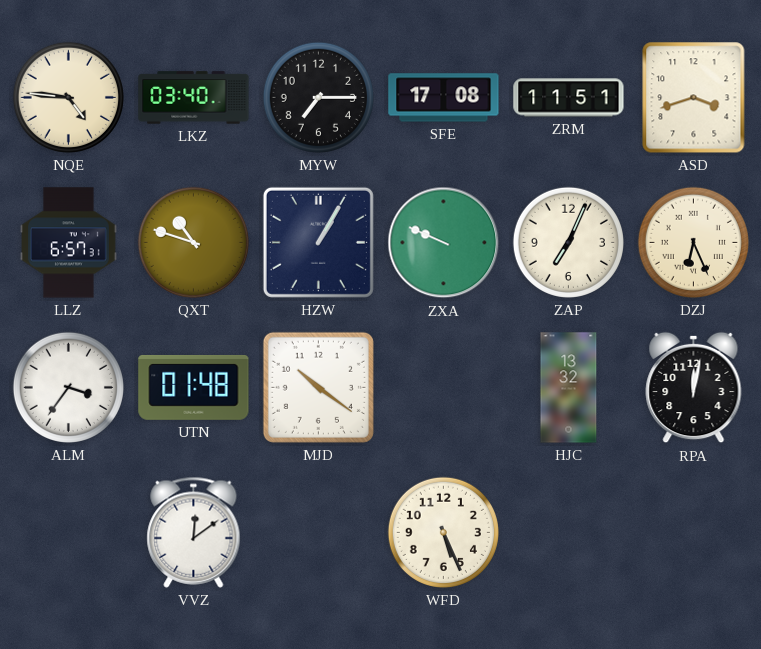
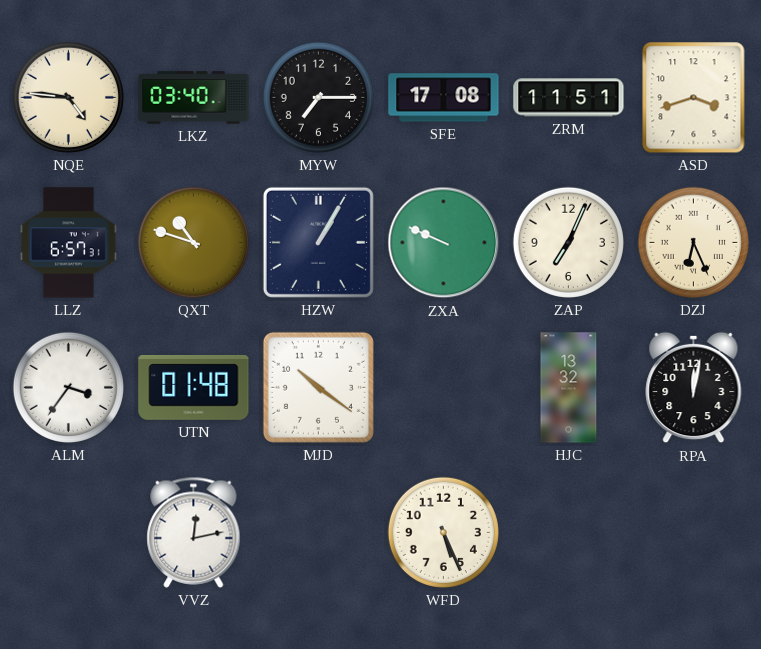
VVZ: 12:09 -> 12:13
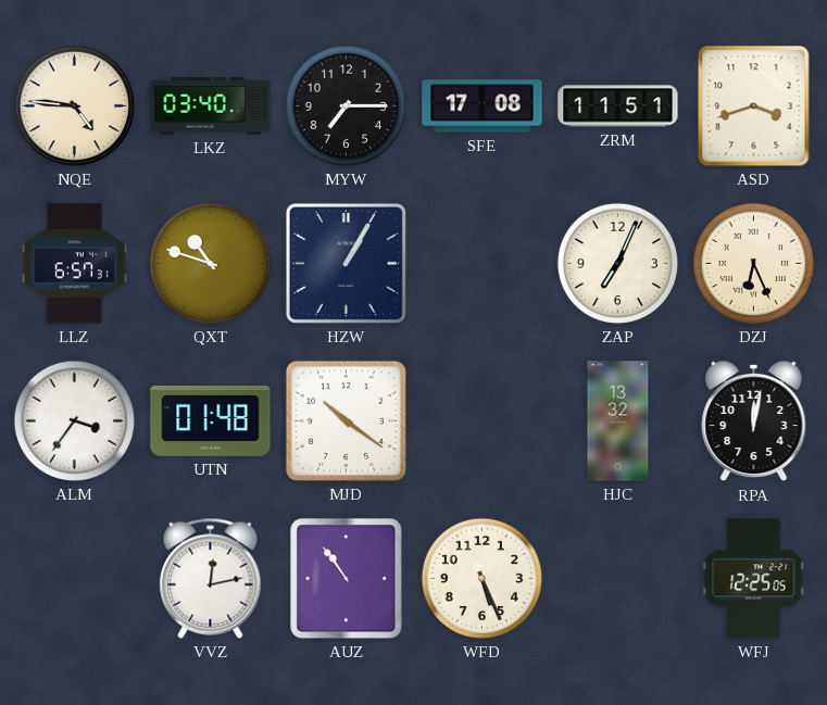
ZXA: 9:49 -> none
AUZ: none -> 10:54
WFJ: none -> 12:25
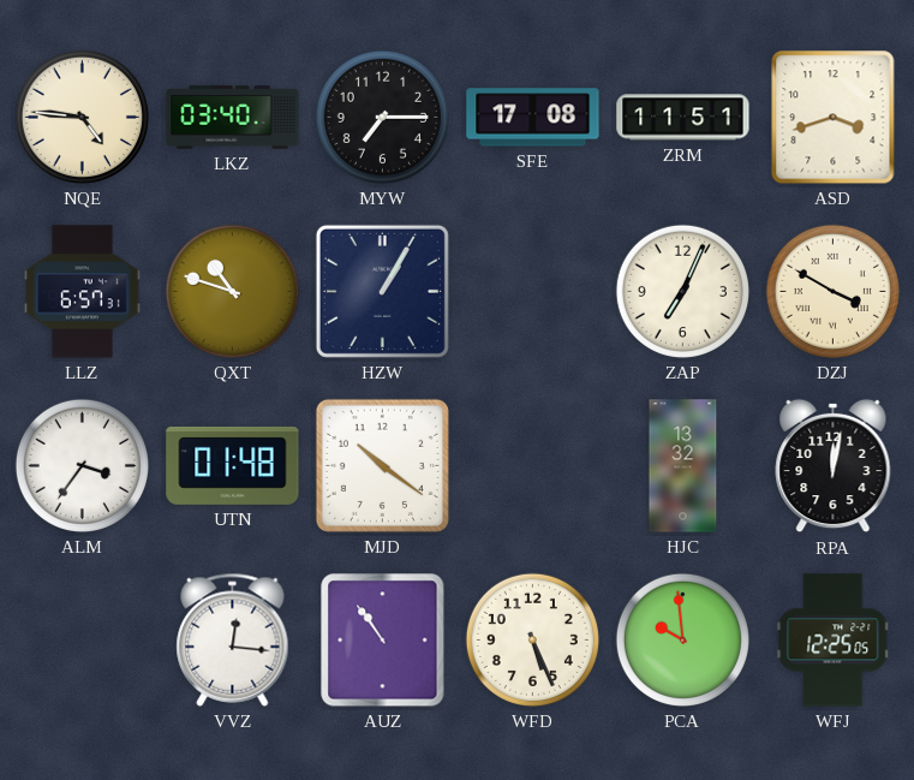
DZJ: 6:26 -> 3:50
VVZ: 12:13 -> 12:16
PCA: none -> 9:59
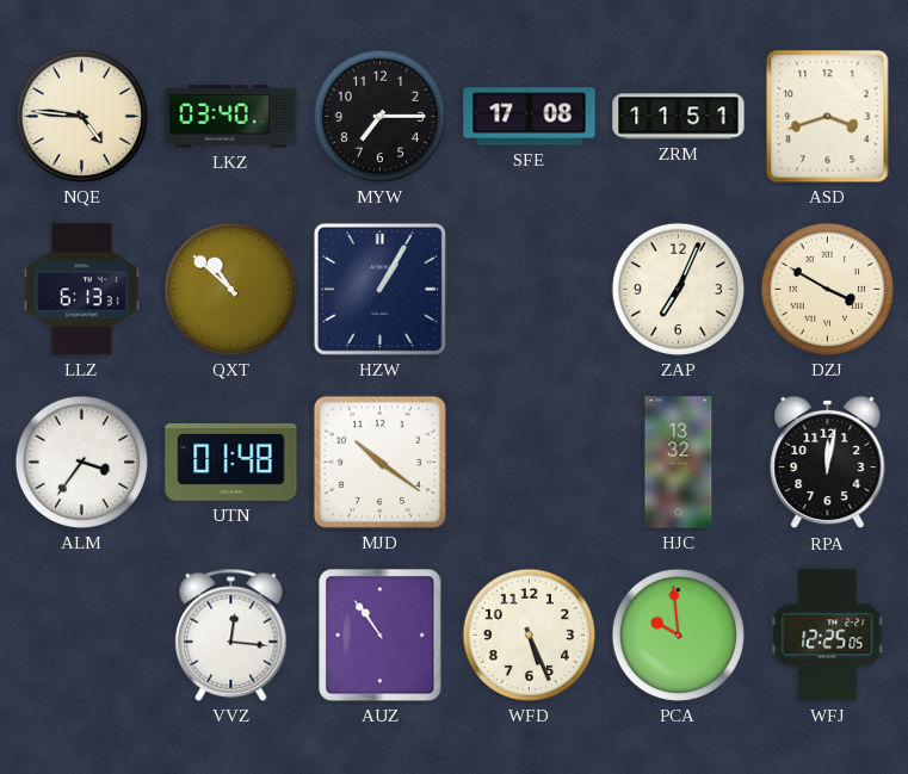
LLZ: 6:57 -> 6:13
QXT: 10:48 -> 10:52
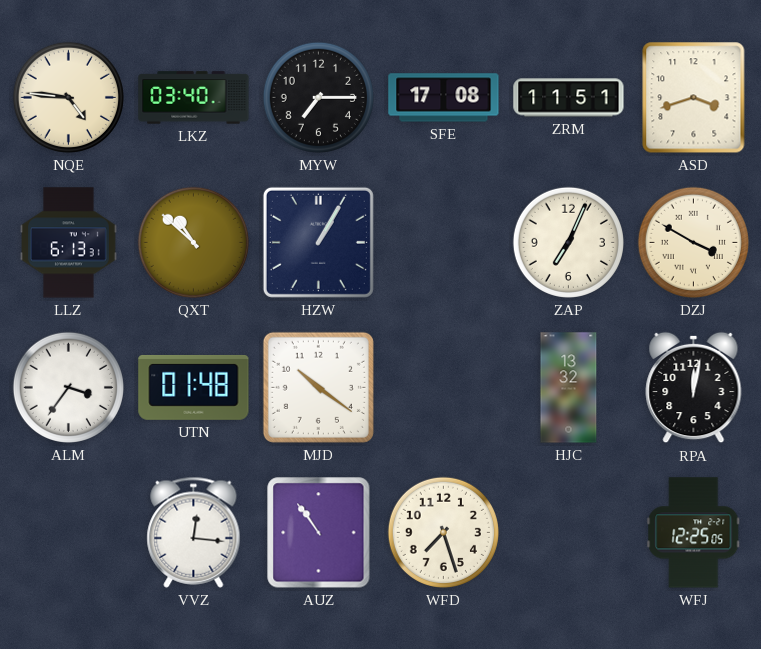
WFD: 5:26 -> 7:27
PCA: 9:59 -> none
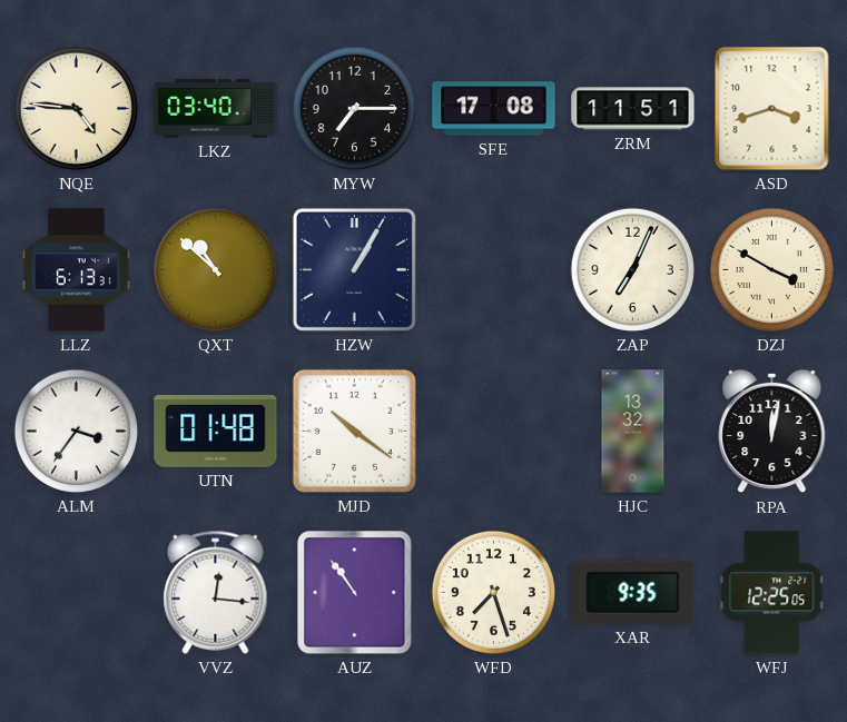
XAR: none -> 9:35
